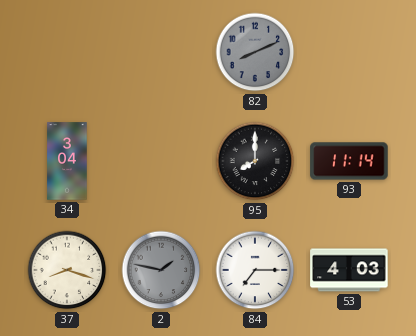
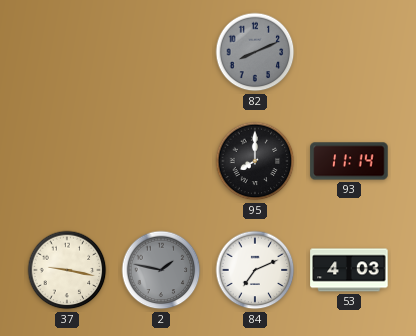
34: 3:04 -> none
37: 8:18 -> 9:17
84: 7:15 -> 7:11
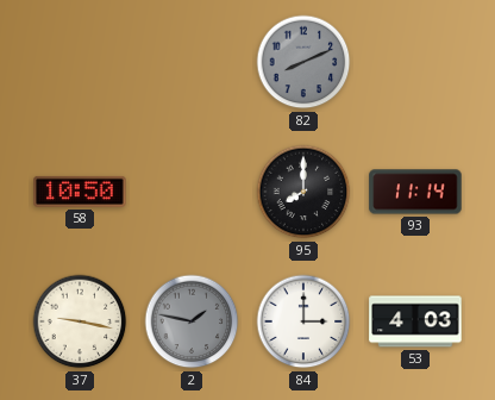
58: none -> 10:50
84: 7:11 -> 3:00
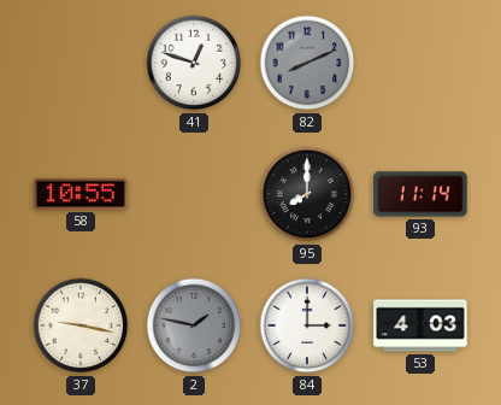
41: none -> 12:48
58: 10:50 -> 10:55
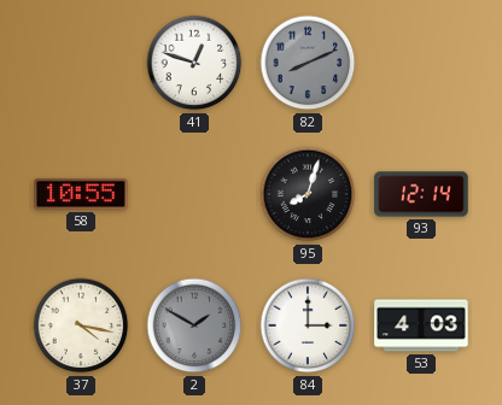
95: 8:00 -> 8:03
93: 11:14 -> 12:14
37: 9:17 -> 4:17
2: 1:47 -> 1:50
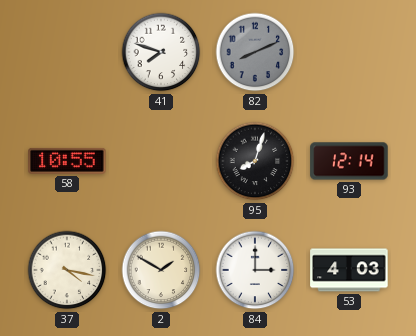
41: 12:48 -> 7:48
2 dial: grey -> cream
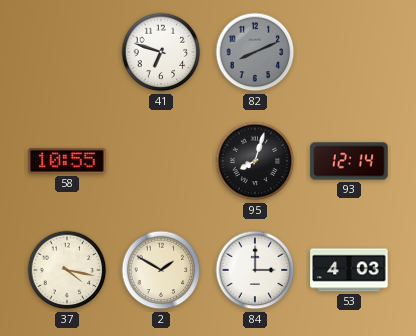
41: 7:48 -> 6:48
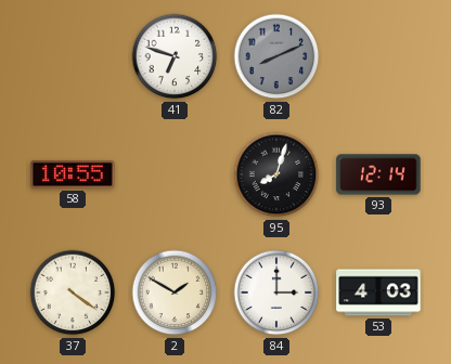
37: 4:17 -> 4:21
